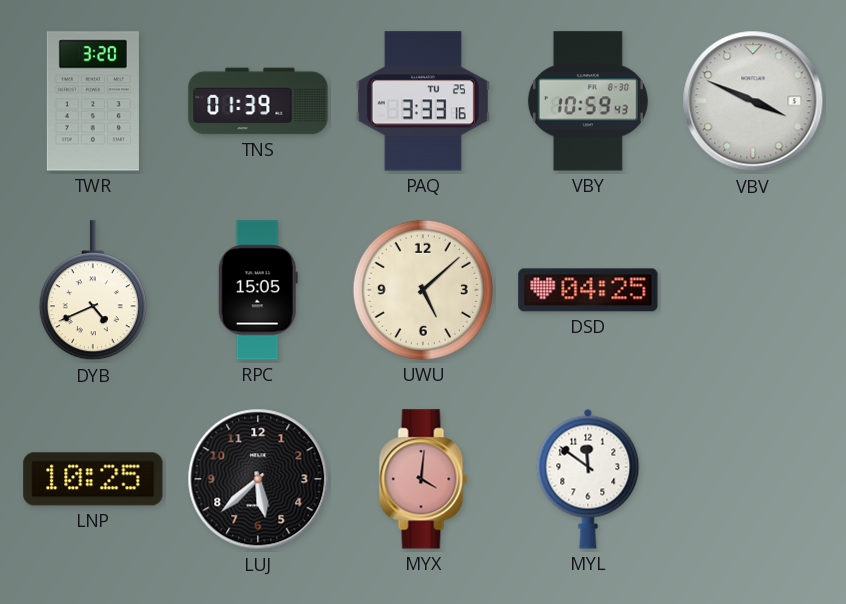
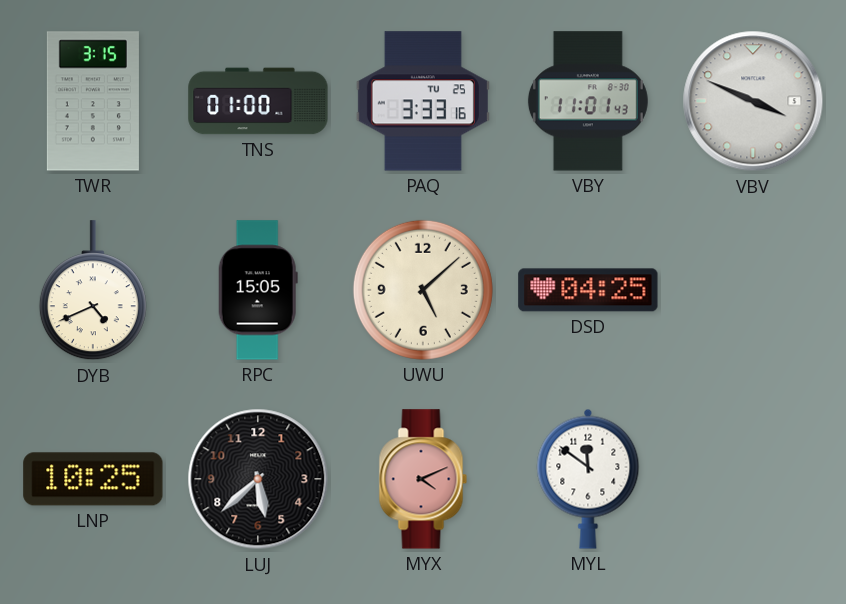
TWR: 3:20 -> 3:15
TNS: 01:39 -> 01:00
VBY: 10:59 -> 11:01
MYX: 4:01 -> 4:11
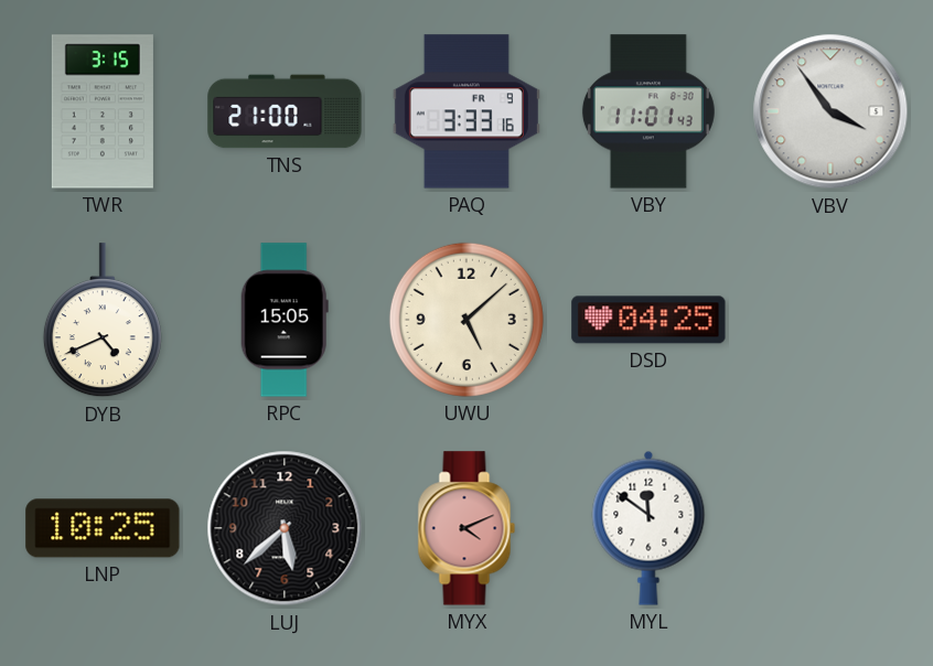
TNS: 01:00 -> 21:00
PAQ date: TU 25 -> FR 9
VBV: 3:49 -> 3:54
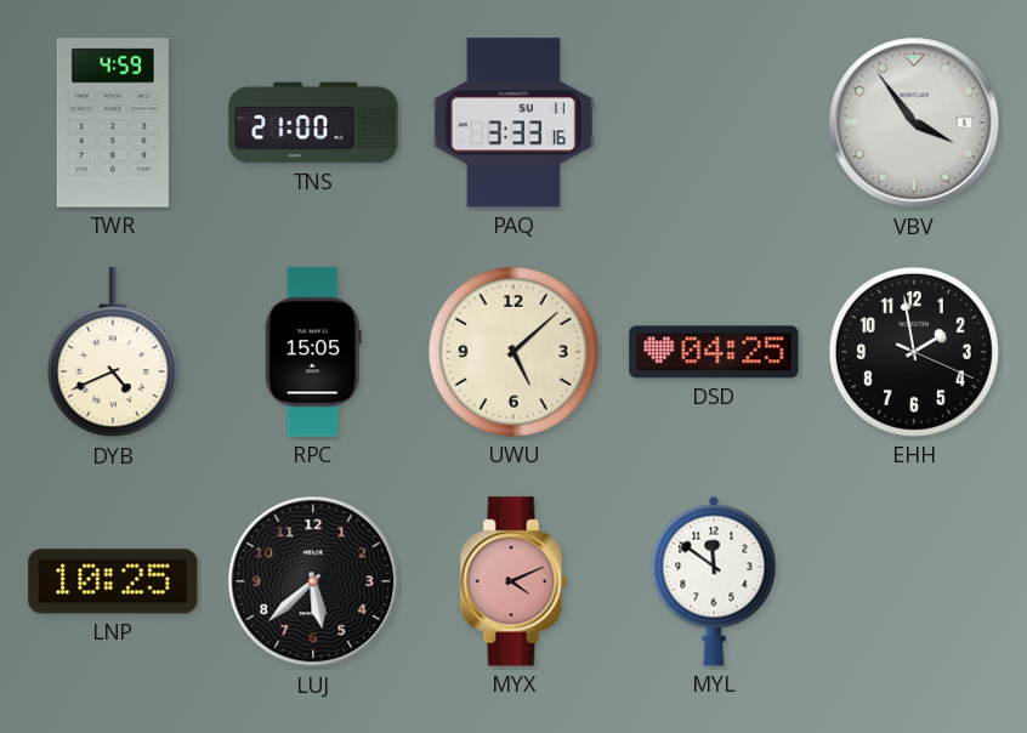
TWR: 3:15 -> 4:59
PAQ date: FR 9 -> SU 11
VBY: 11:01 -> none
EHH: none -> 1:58
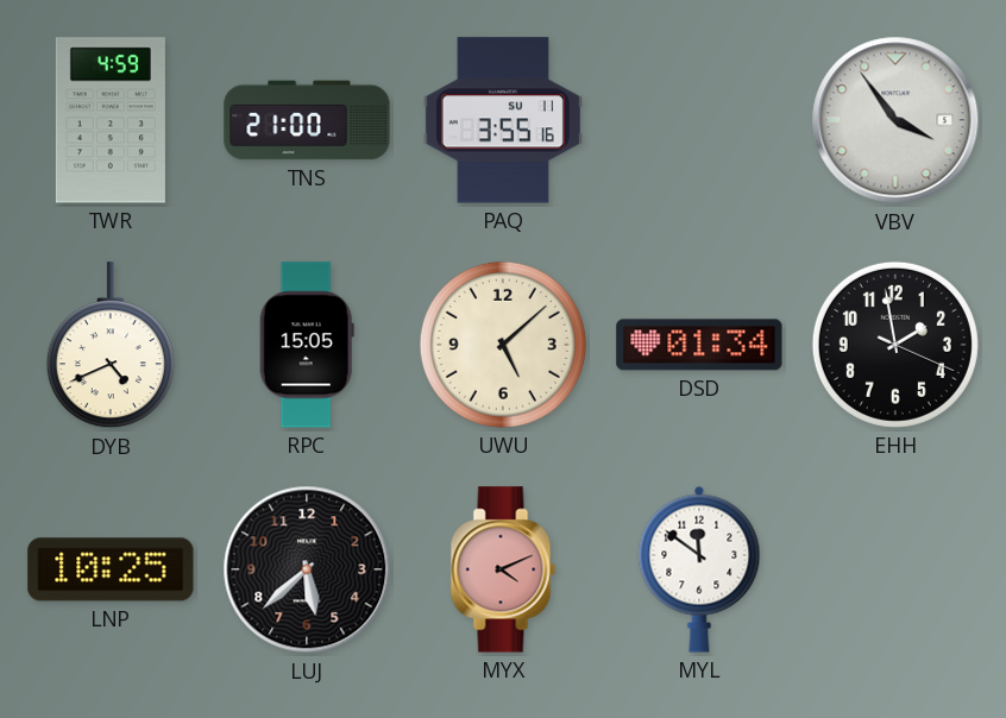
PAQ: 3:33 -> 3:55
DSD: 04:25 -> 01:34
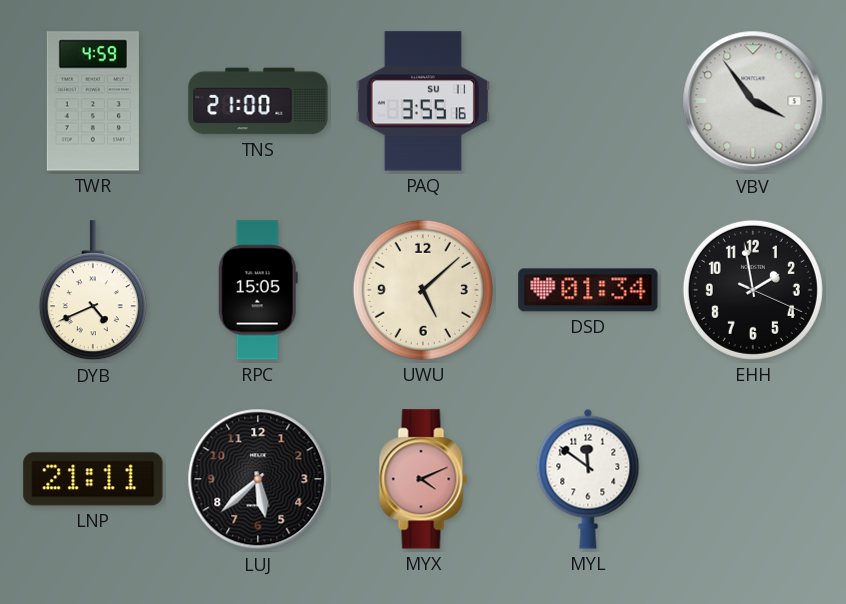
LNP: 10:25 -> 21:11
